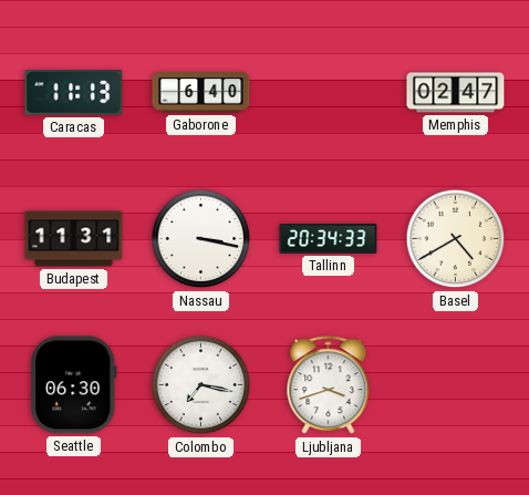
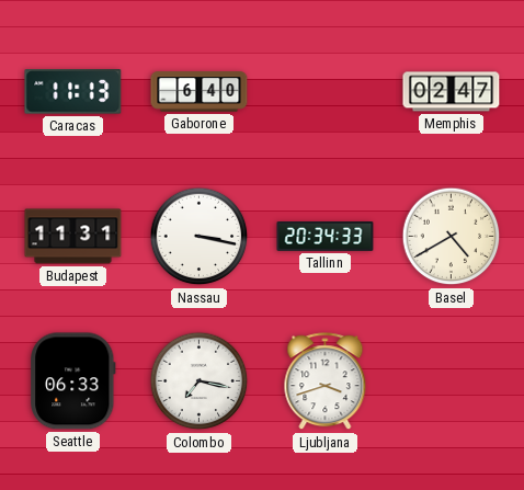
Seattle: 06:30 -> 06:33
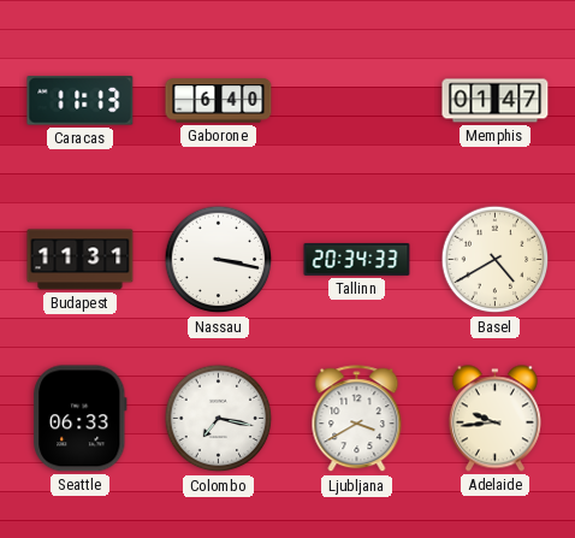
Memphis: 02:47 -> 01:47
Ljubljana: 3:42 -> 3:40
Adelaide: none -> 9:44
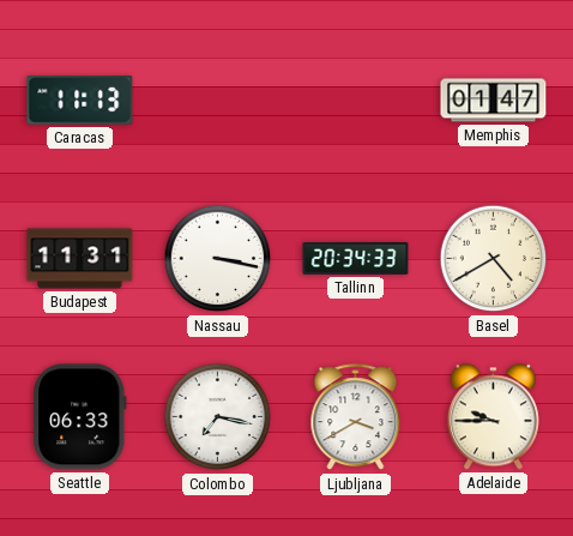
Gaborone: 6:40 -> none
Adelaide: 9:44 -> 9:45
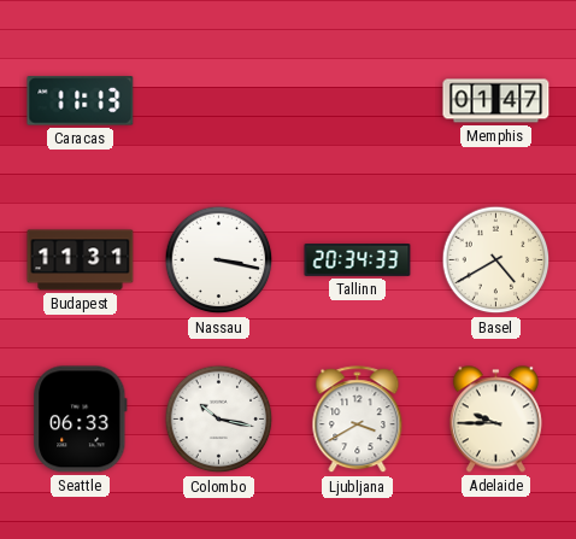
Colombo: 7:17 -> 10:17
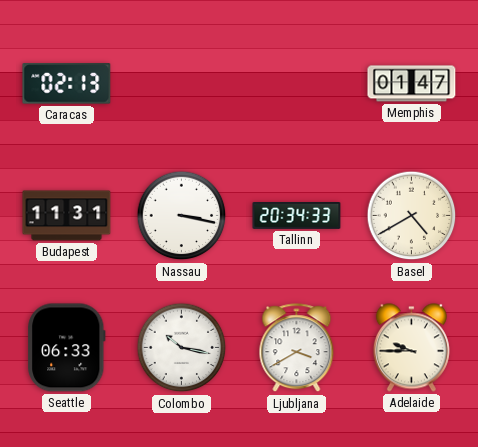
Caracas: 11:13 -> 02:13
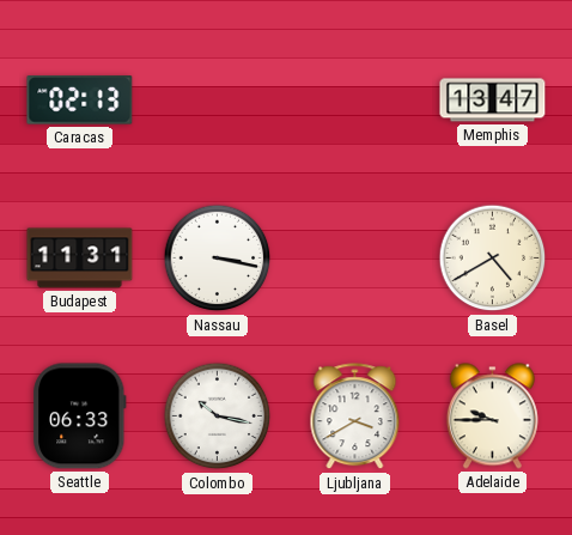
Memphis: 01:47 -> 13:47
Tallinn: 20:34 -> none
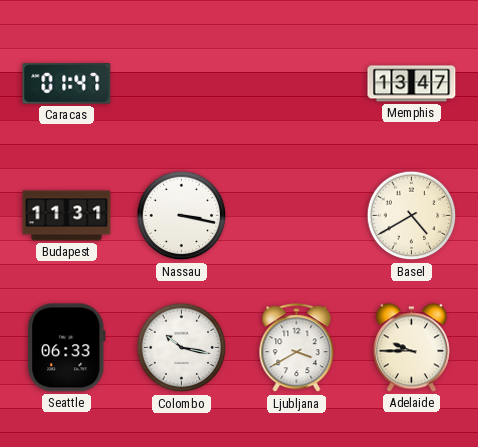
Caracas: 02:13 -> 01:47
